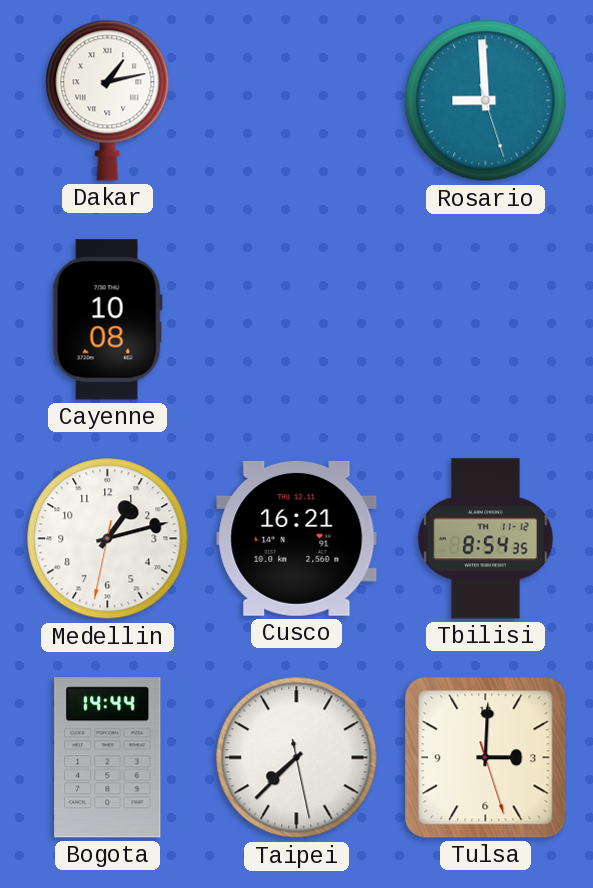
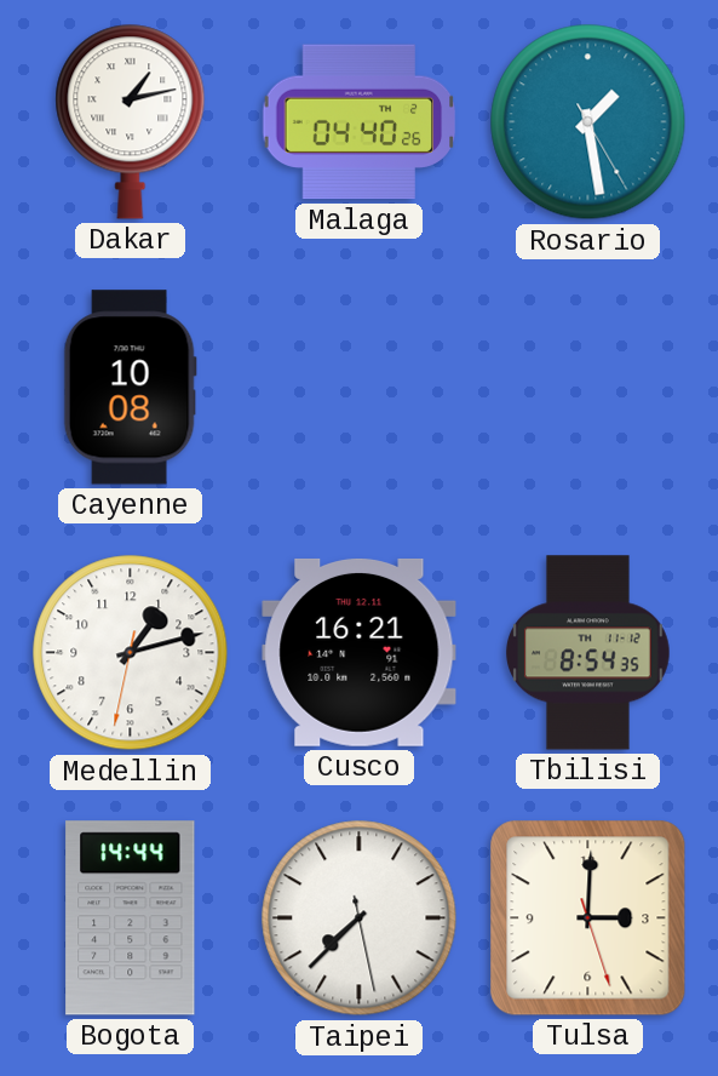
Malaga: none -> 04:40
Rosario: 8:59 -> 1:28
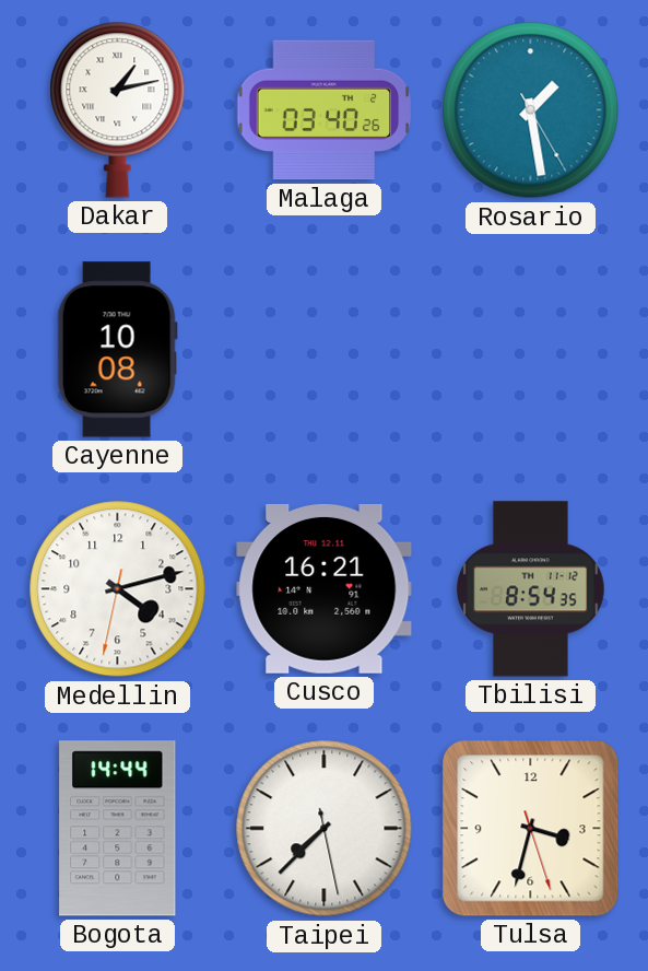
Malaga: 04:40 -> 03:40
Medellin: 1:12 -> 4:12
Tulsa: 3:00 -> 3:32
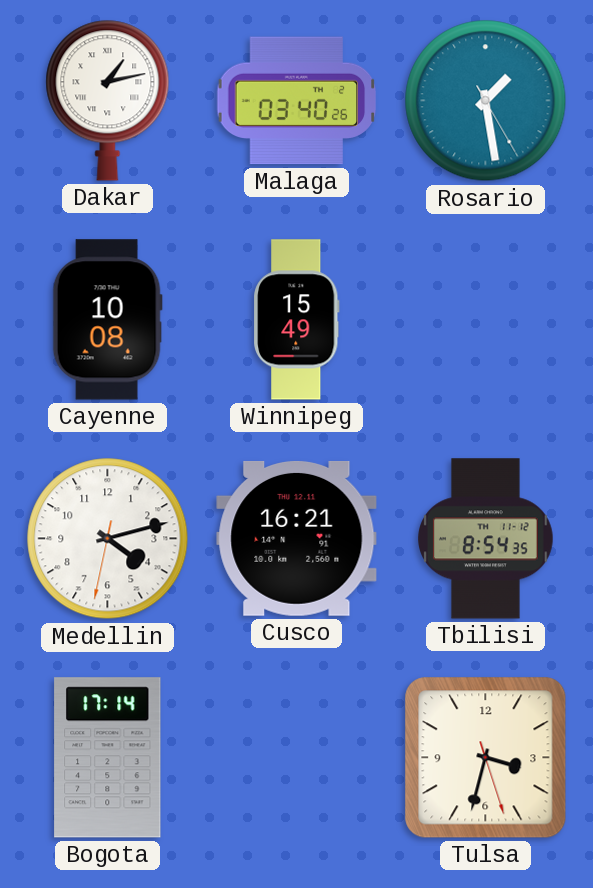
Winnipeg: none -> 15:49
Bogota: 14:44 -> 17:14
Taipei: 7:37 -> none
